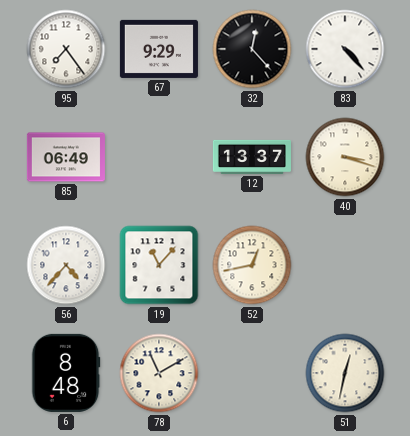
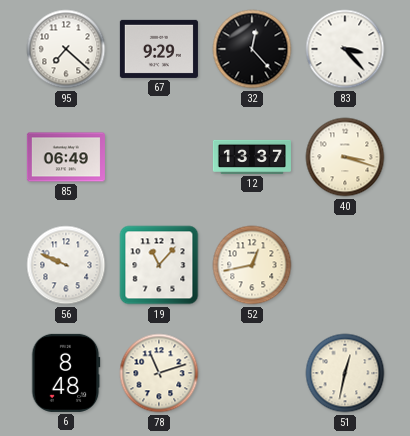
95: 7:24 -> 7:22
83: 4:23 -> 3:23
56: 4:37 -> 9:49
78: 11:10 -> 11:12
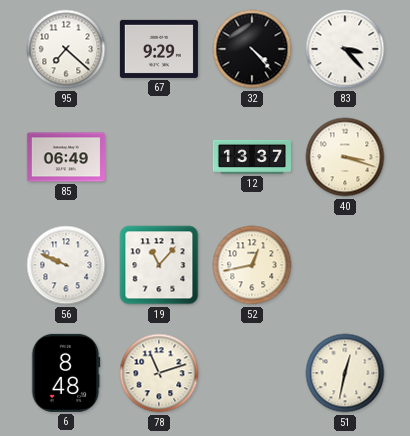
32: 12:23 -> 4:23
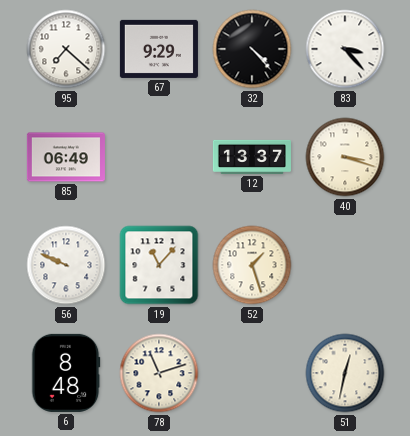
52: 12:43 -> 1:27
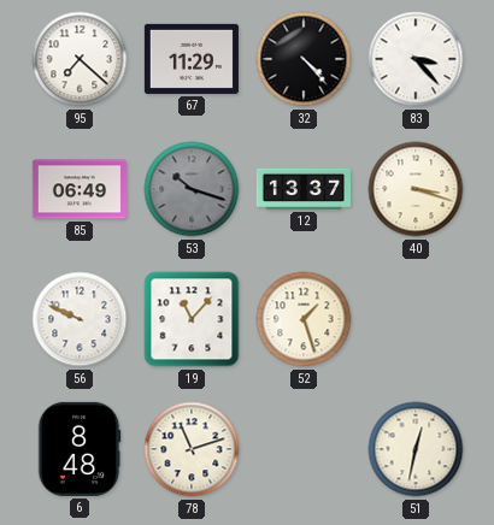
67: 9:29 -> 11:29
53: none -> 10:18
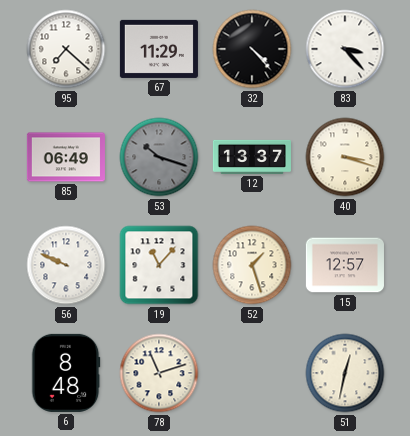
15: none -> 12:57
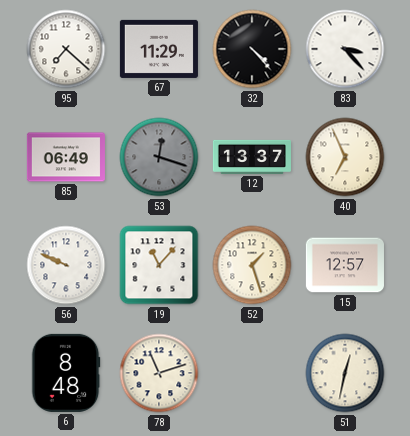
53: 10:18 -> 12:18
40: 3:18 -> 6:56
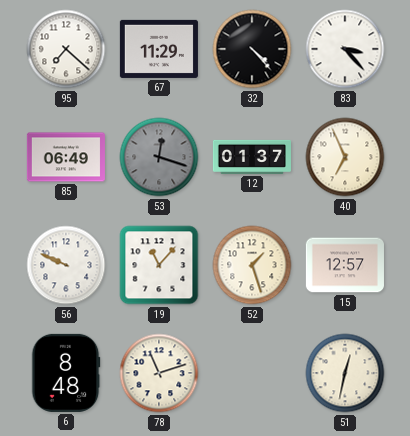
12: 13:37 -> 01:37
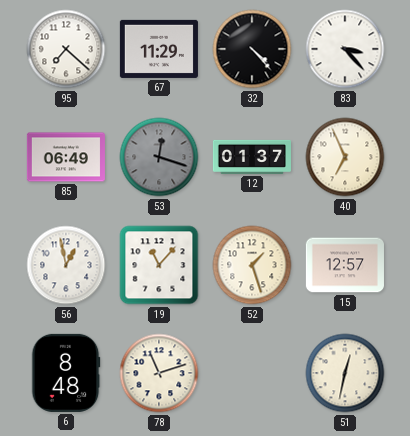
56: 9:49 -> 12:58
